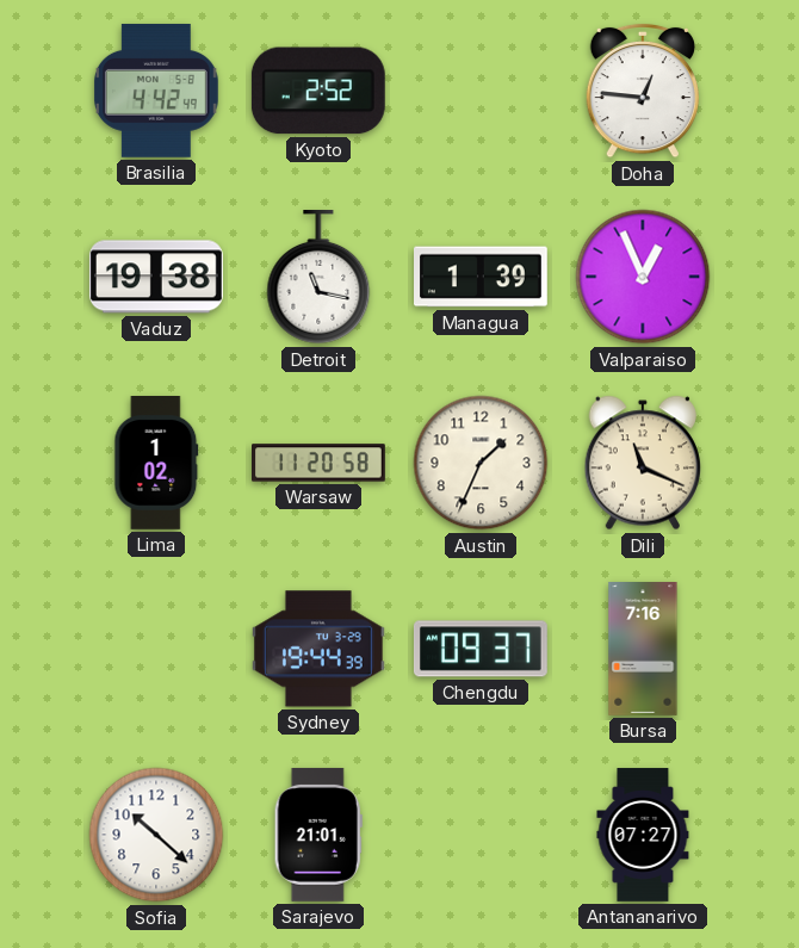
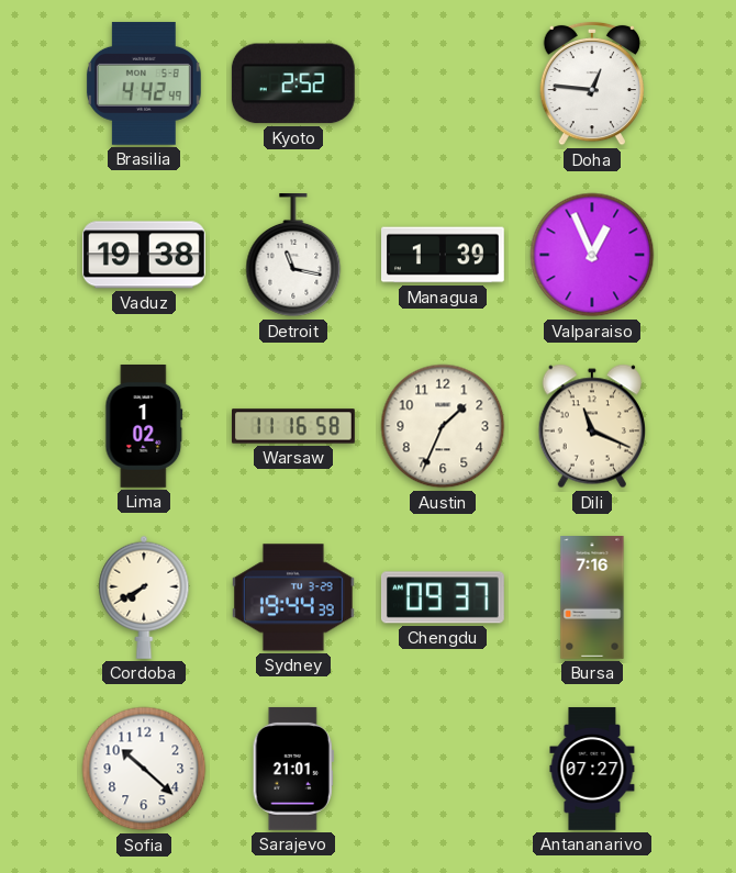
Warsaw: 11:20 -> 11:16
Cordoba: none -> 7:40
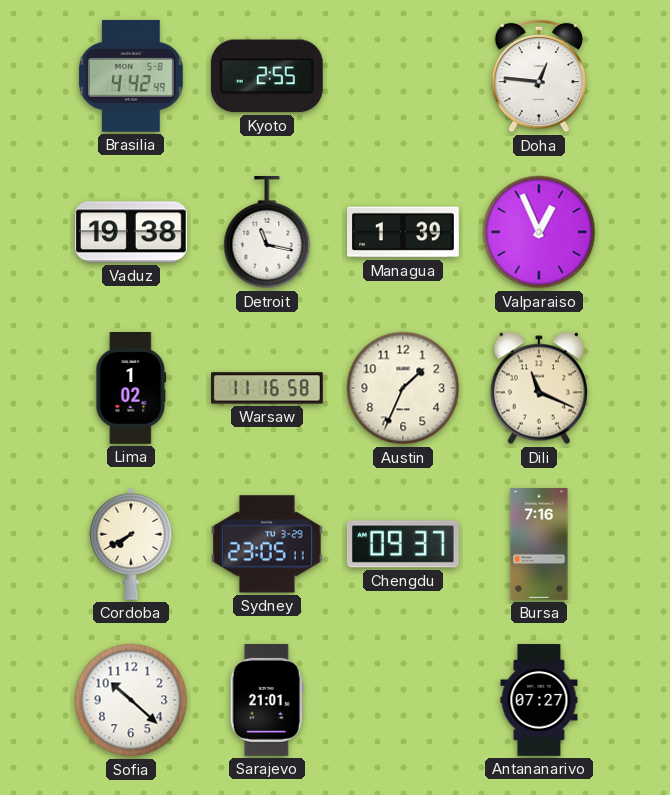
Kyoto: 2:52 -> 2:55
Sydney: 19:44 -> 23:05
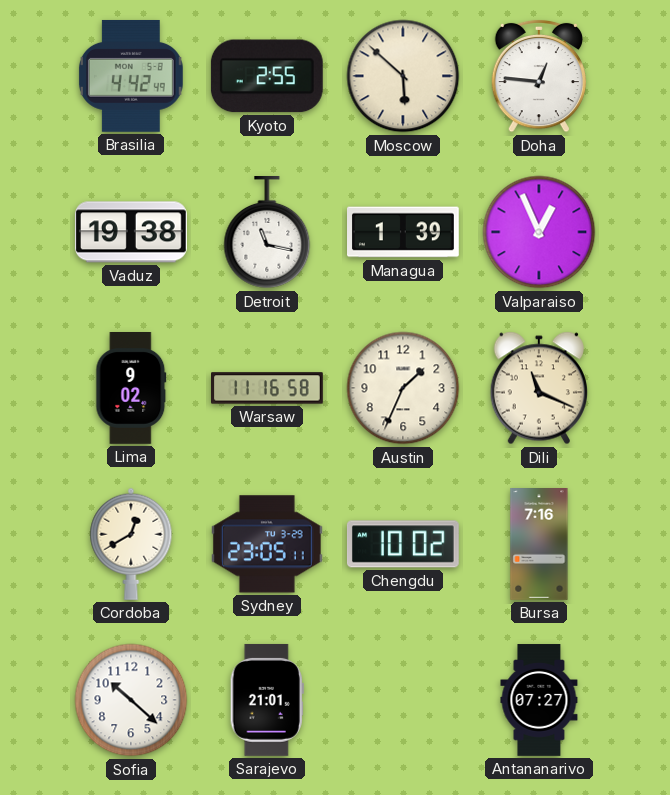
Moscow: none -> 5:52
Lima: 1:02 -> 9:02
Cordoba: 7:40 -> 12:40
Chengdu: 09:37 -> 10:02
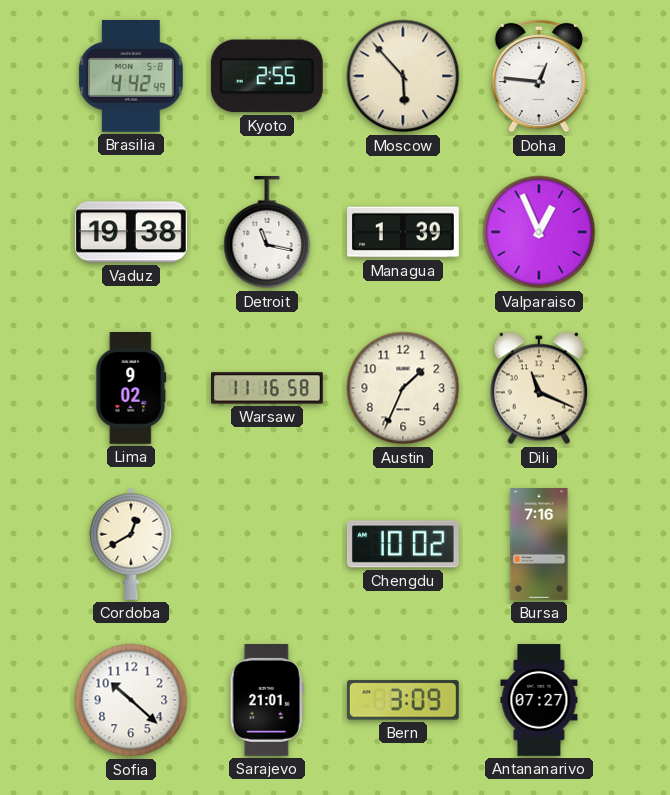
Moscow: 5:52 -> 5:53
Sydney: 23:05 -> none
Bern: none -> 3:09
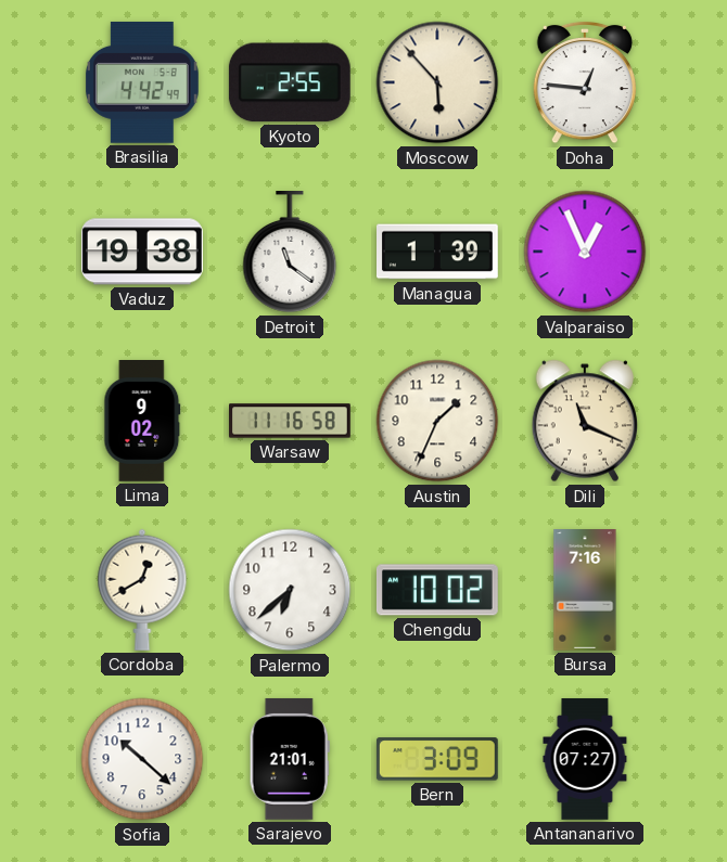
Detroit: 11:17 -> 11:21
Palermo: none -> 6:38
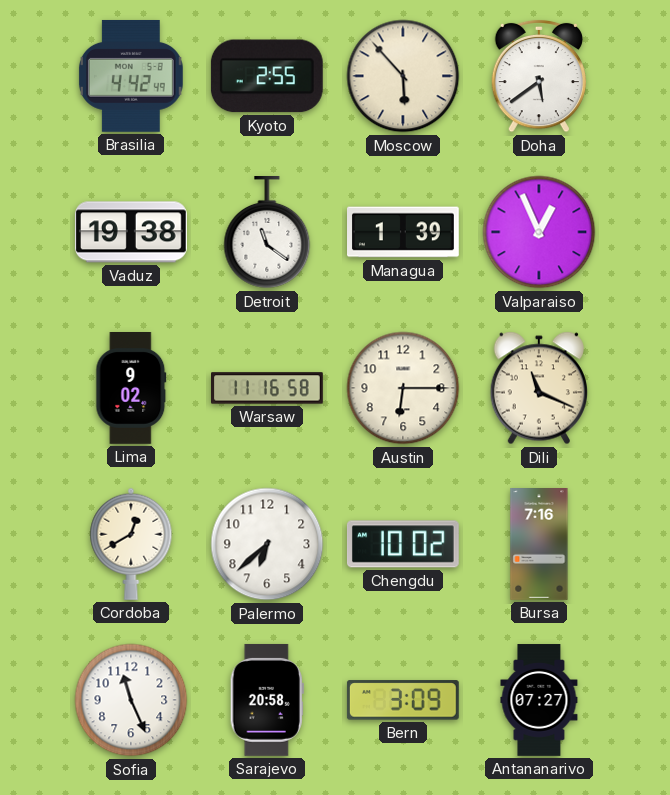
Doha: 12:46 -> 5:39
Austin: 1:34 -> 6:15
Sofia: 10:22 -> 11:26
Sarajevo: 21:01 -> 20:58
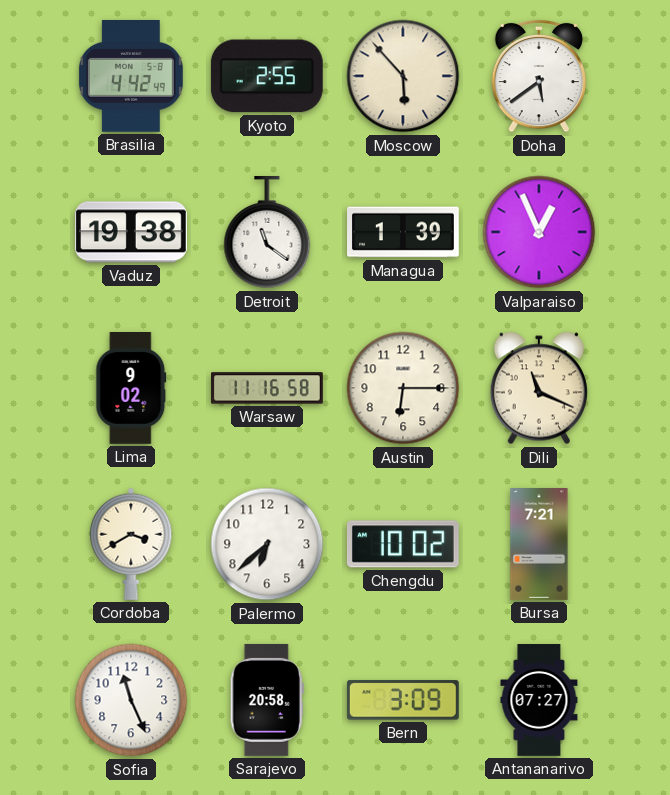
Cordoba: 12:40 -> 3:40
Bursa: 7:16 -> 7:21
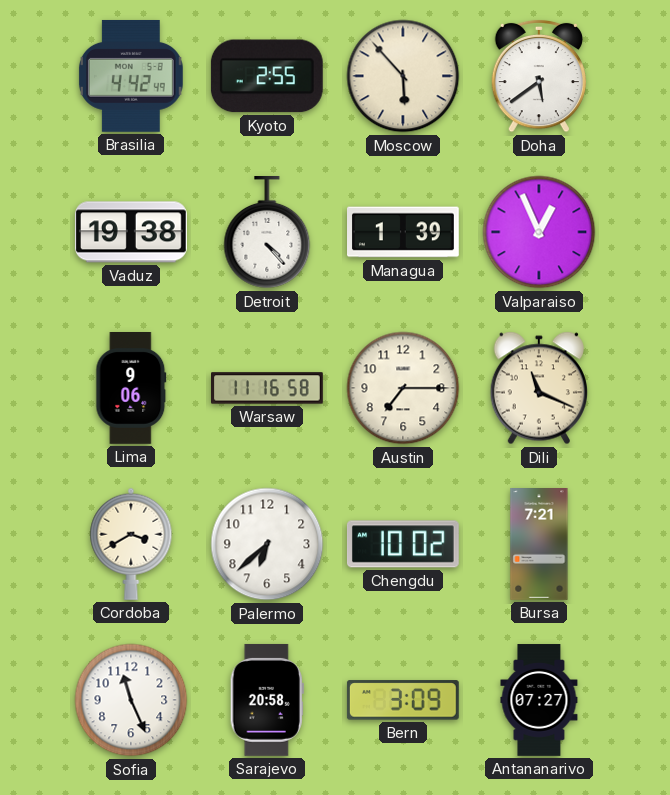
Detroit: 11:21 -> 4:23
Lima: 9:02 -> 9:06
Austin: 6:15 -> 7:15
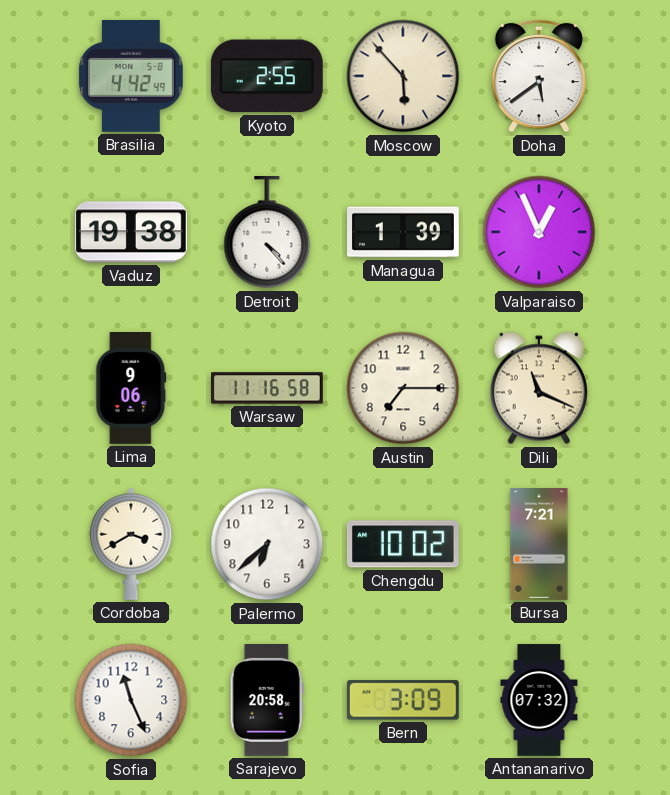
Antananarivo: 07:27 -> 07:32
